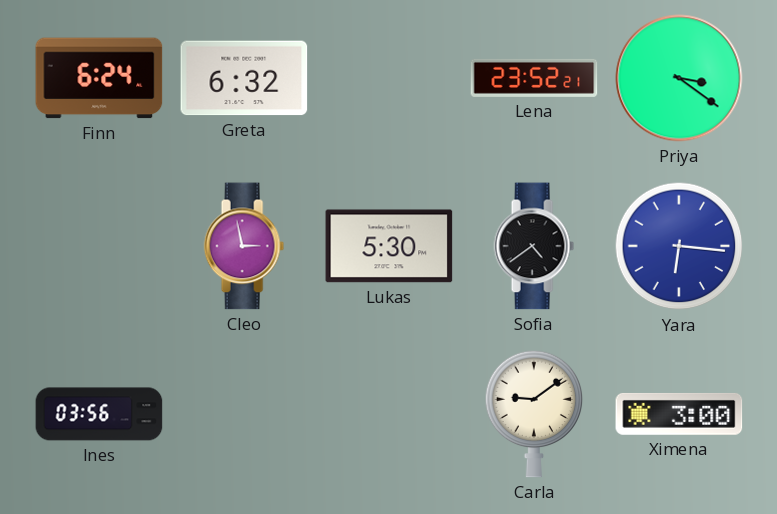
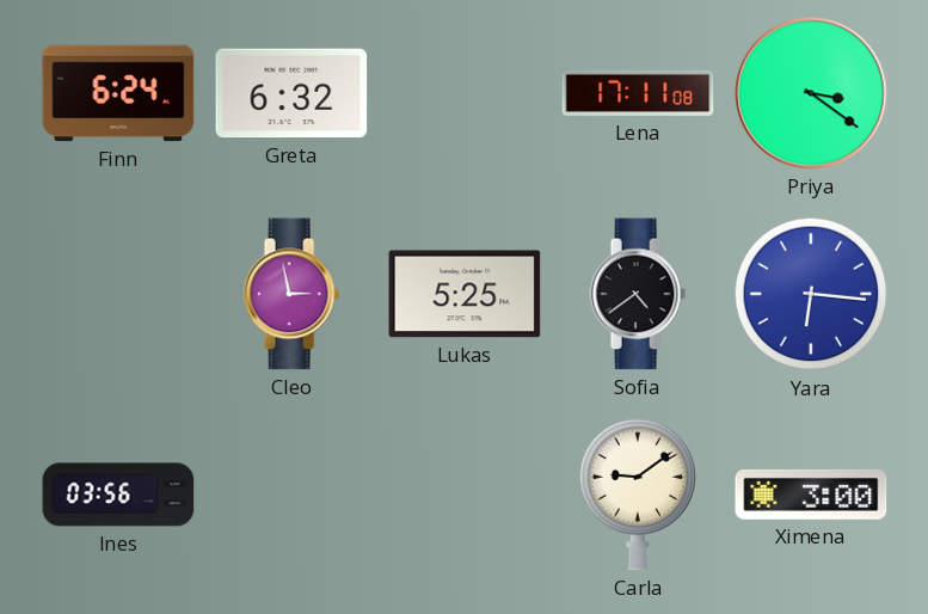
Lena: 23:52 -> 17:11
Lukas: 5:30 -> 5:25
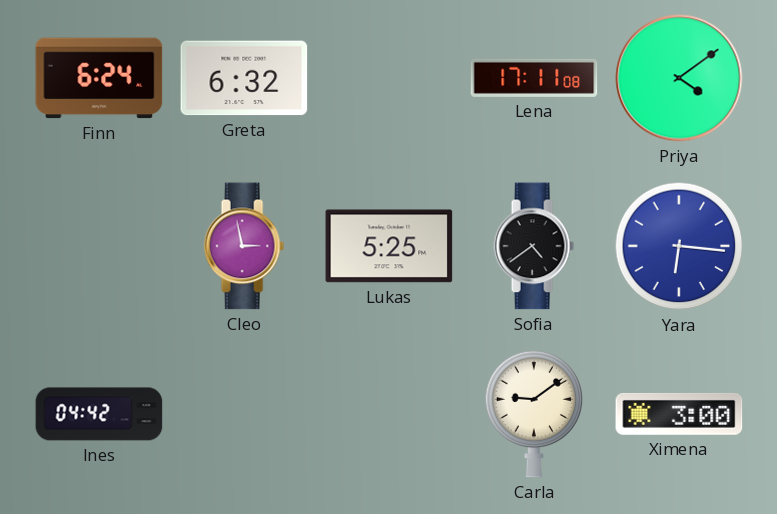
Priya: 3:21 -> 4:09
Ines: 03:56 -> 04:42
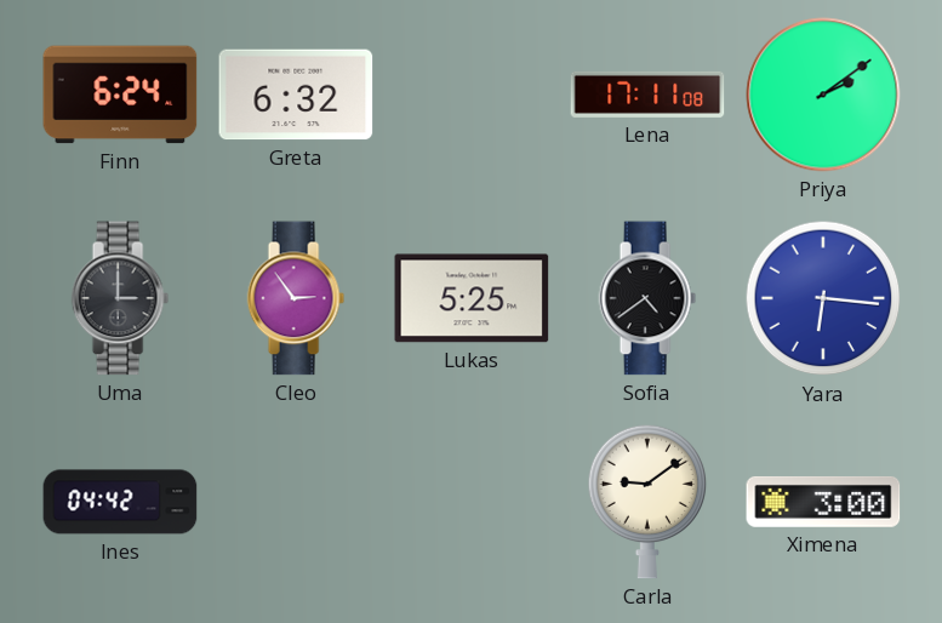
Priya: 4:09 -> 2:09
Uma: none -> 3:00
Cleo: 2:58 -> 2:54
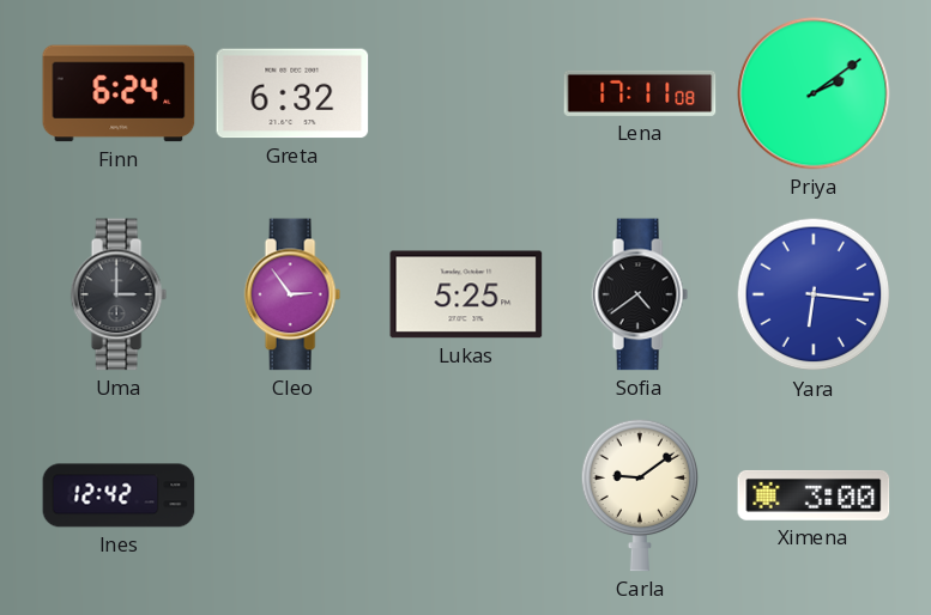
Ines: 04:42 -> 12:42
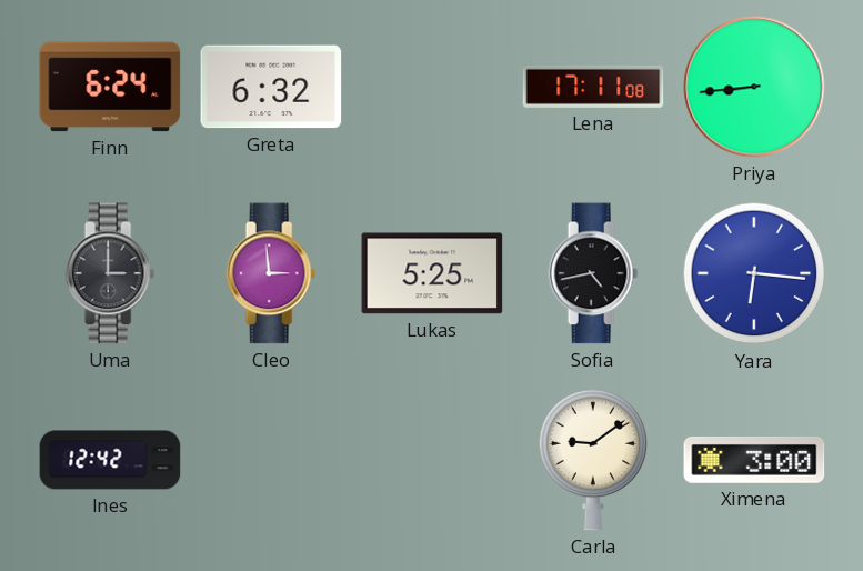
Priya: 2:09 -> 8:44
Cleo: 2:54 -> 2:59
Sofia: 4:39 -> 4:43
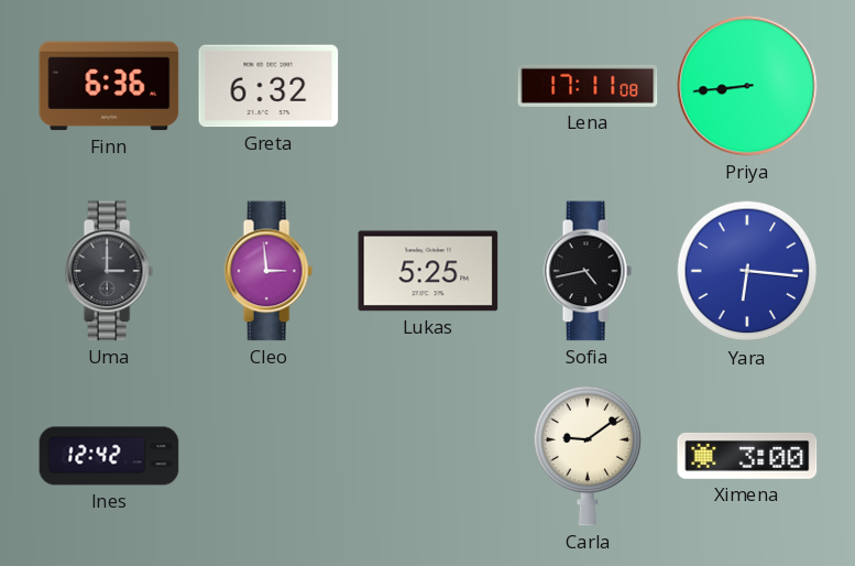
Finn: 6:24 -> 6:36
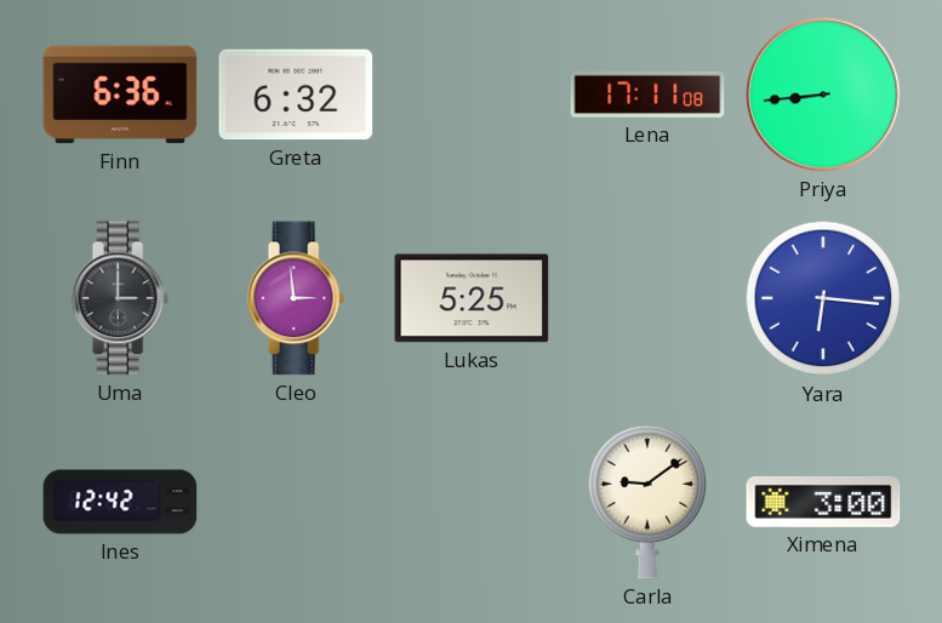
Sofia: 4:43 -> none
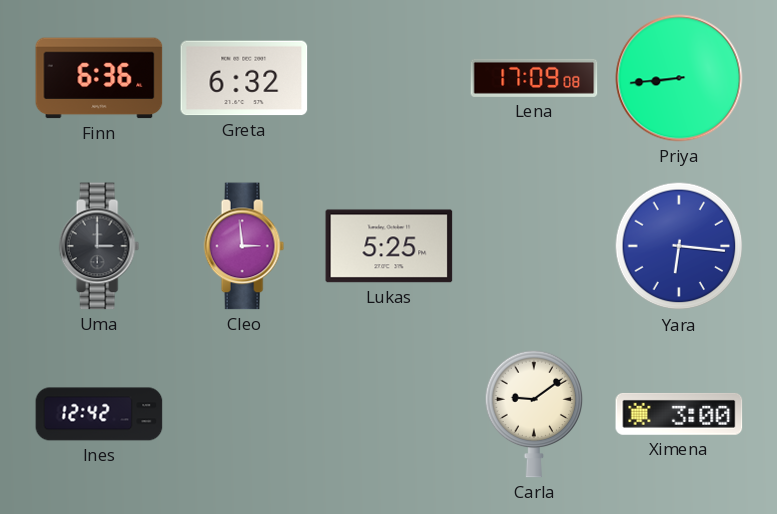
Lena: 17:11 -> 17:09
